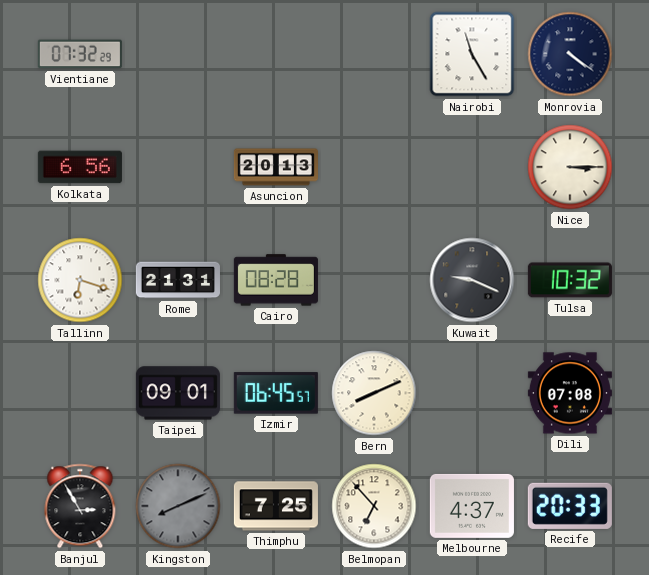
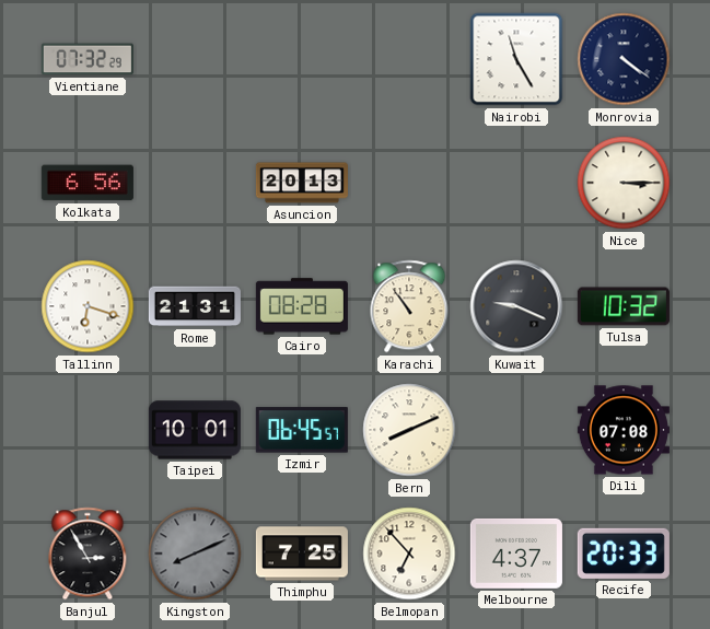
Karachi: none -> 10:54
Taipei: 09:01 -> 10:01
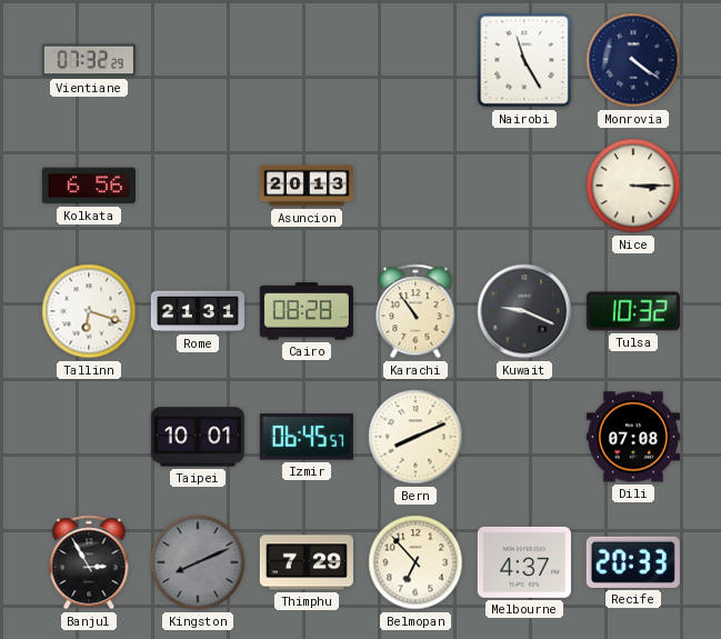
Thimphu: 7:25 -> 7:29
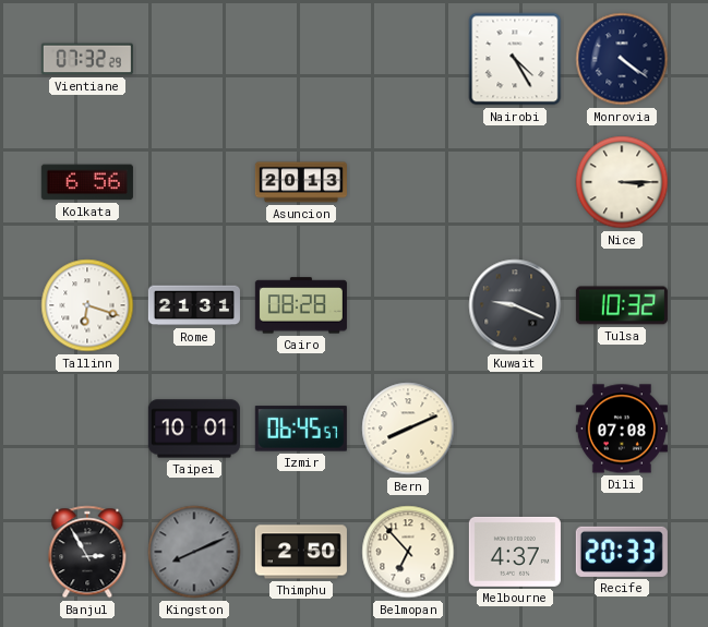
Nairobi: 11:25 -> 4:25
Karachi: 10:54 -> none
Thimphu: 7:29 -> 2:50
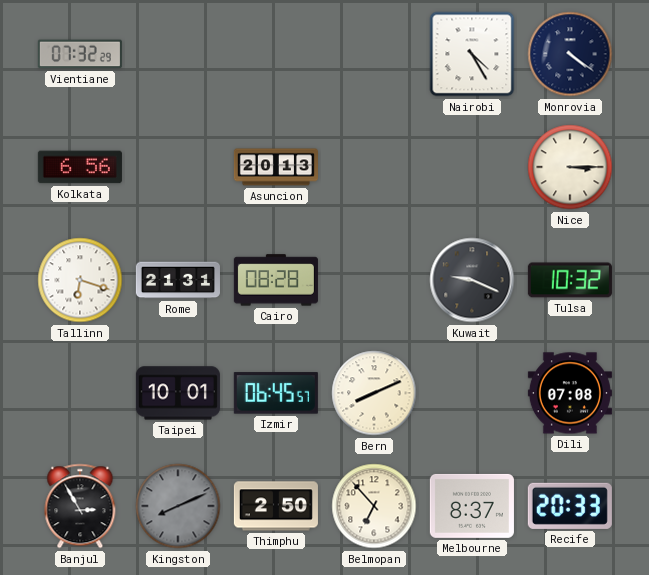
Melbourne: 4:37 -> 8:37
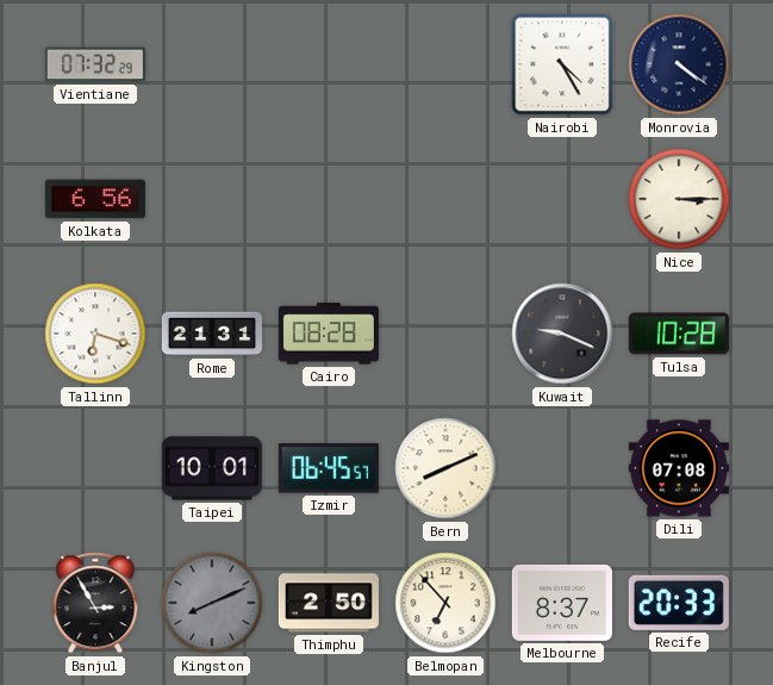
Asuncion: 20:13 -> none
Tulsa: 10:32 -> 10:28
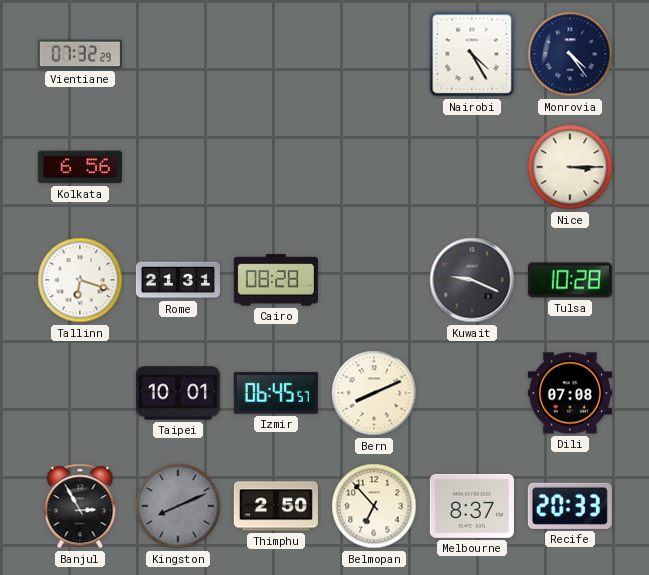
Monrovia: 4:21 -> 4:24
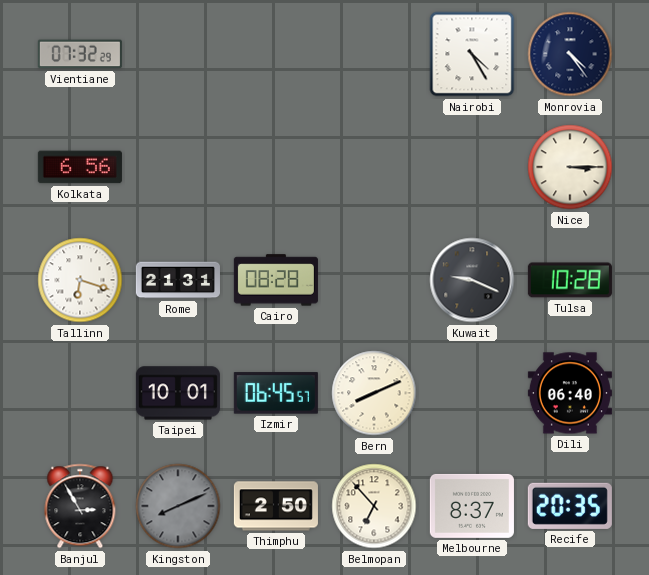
Dili: 07:08 -> 06:40
Recife: 20:33 -> 20:35
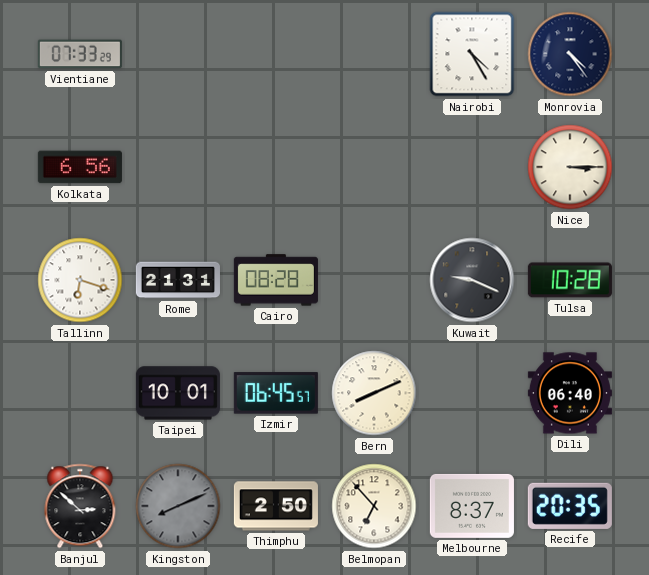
Vientiane: 07:32 -> 07:33
Banjul: 2:55 -> 2:52
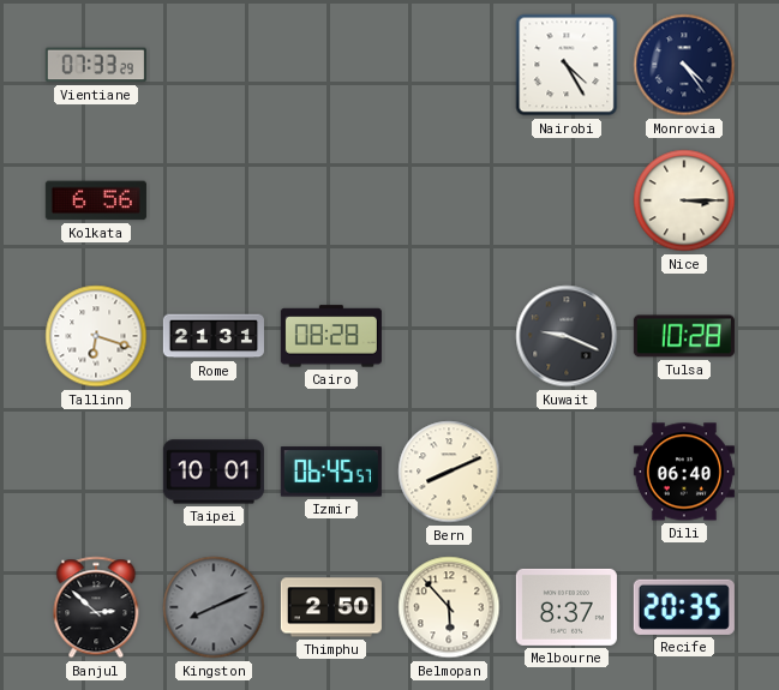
Belmopan: 6:53 -> 5:53
